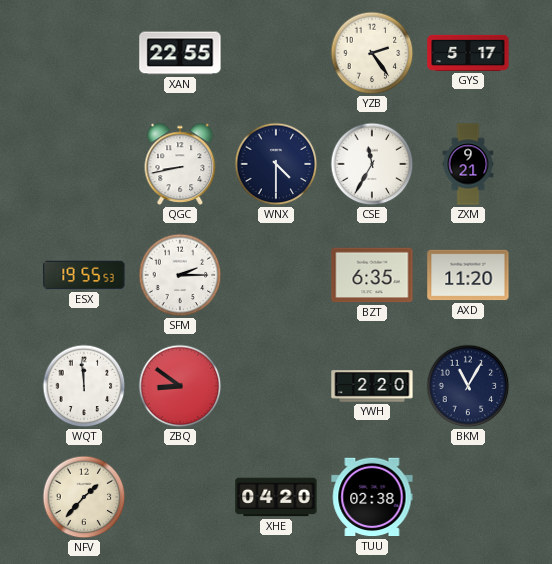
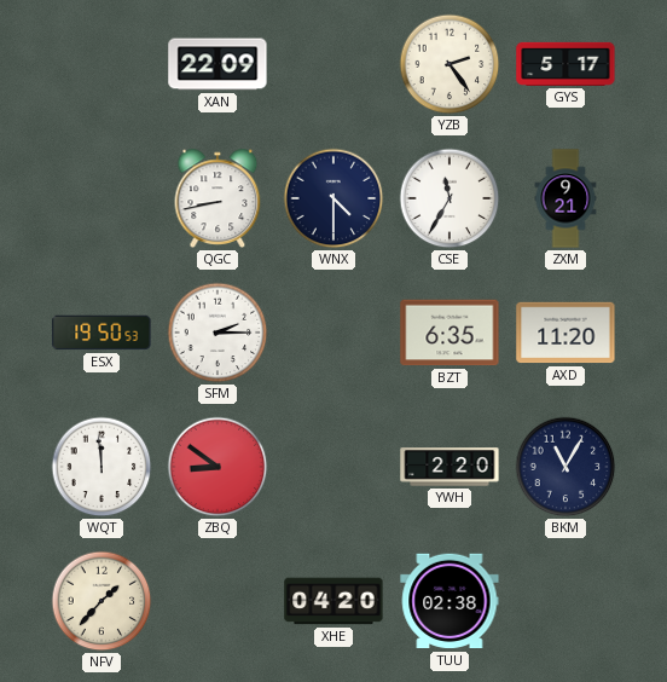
XAN: 22:55 -> 22:09
ESX: 19:55 -> 19:50
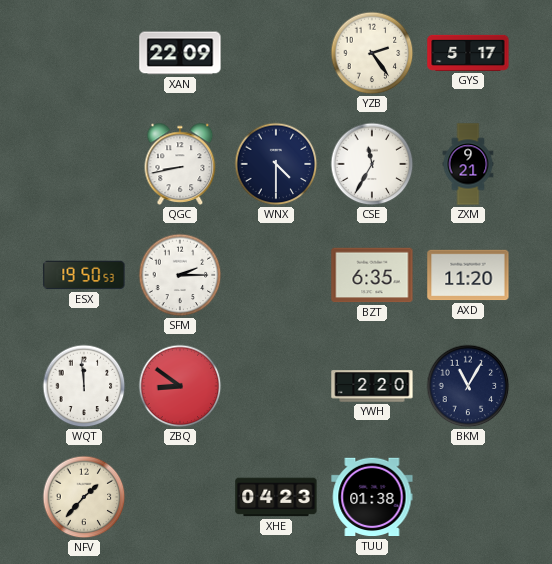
XHE: 04:20 -> 04:23
TUU: 02:38 -> 01:38
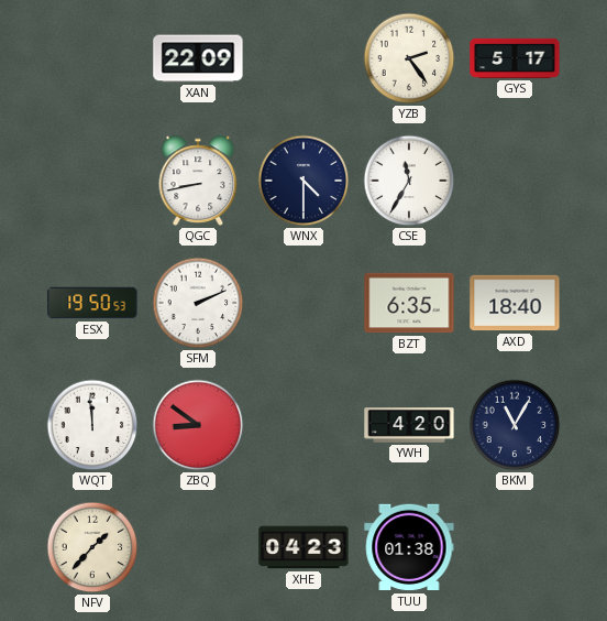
ZXM: 9:21 -> none
SFM: 2:15 -> 2:11
AXD: 11:20 -> 18:40
YWH: 2:20 -> 4:20
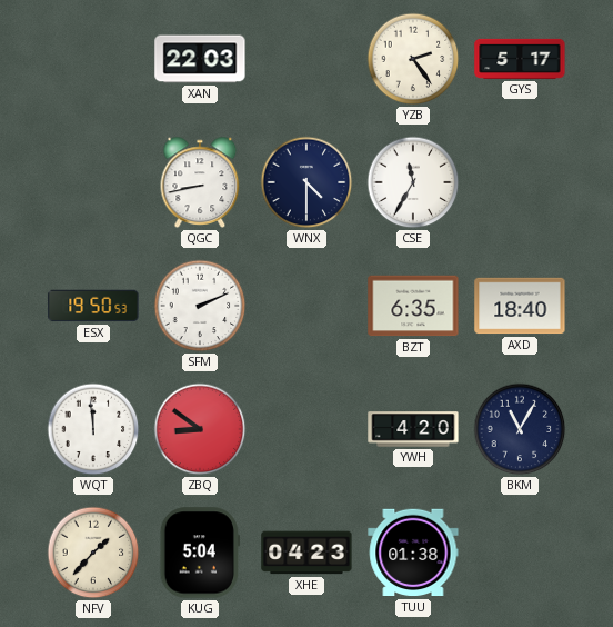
XAN: 22:09 -> 22:03
KUG: none -> 5:04
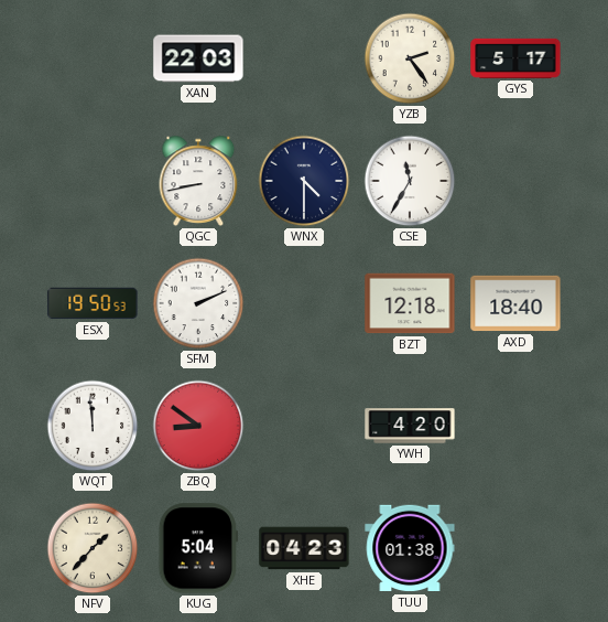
BZT: 6:35 -> 12:18
BKM: 11:05 -> none
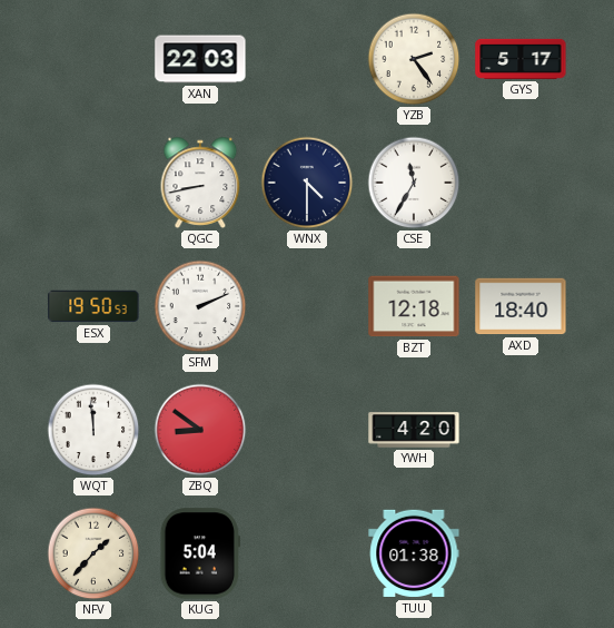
XHE: 04:23 -> none
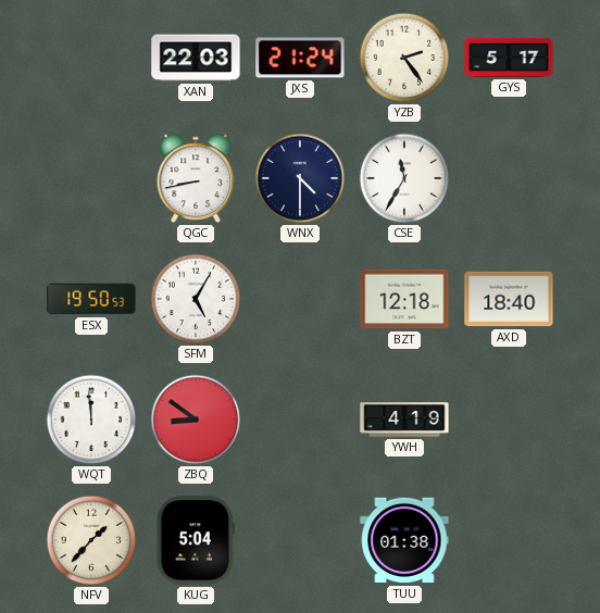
JXS: none -> 21:24
SFM: 2:11 -> 5:05
YWH: 4:20 -> 4:19
